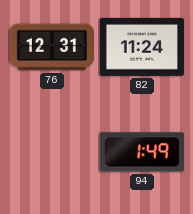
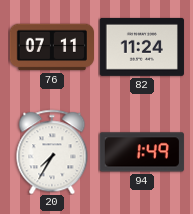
76: 12:31 -> 07:11
20: none -> 7:35
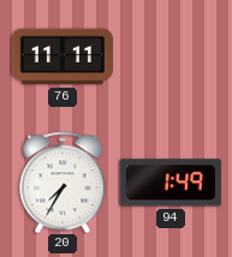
76: 07:11 -> 11:11
82: 11:24 -> none
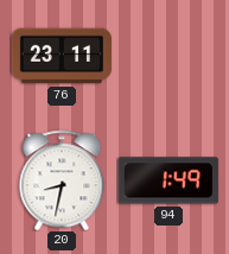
76: 11:11 -> 23:11
20: 7:35 -> 8:32
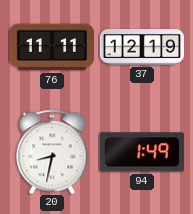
76: 23:11 -> 11:11
37: none -> 12:19
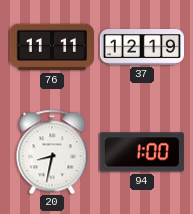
94: 1:49 -> 1:00
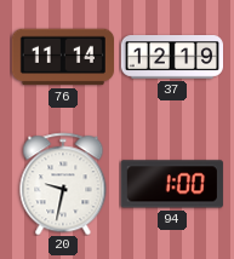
76: 11:11 -> 11:14
20: 8:32 -> 9:32
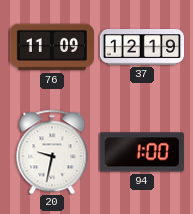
76: 11:14 -> 11:09
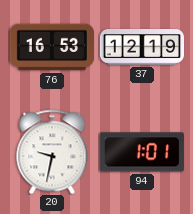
76: 11:09 -> 16:53
94: 1:00 -> 1:01
